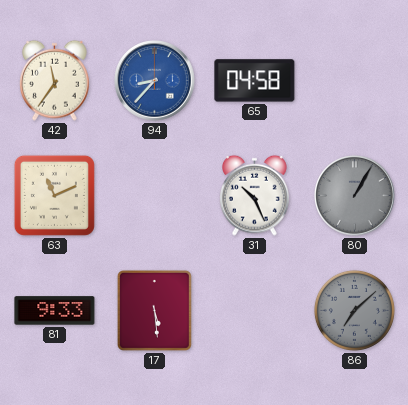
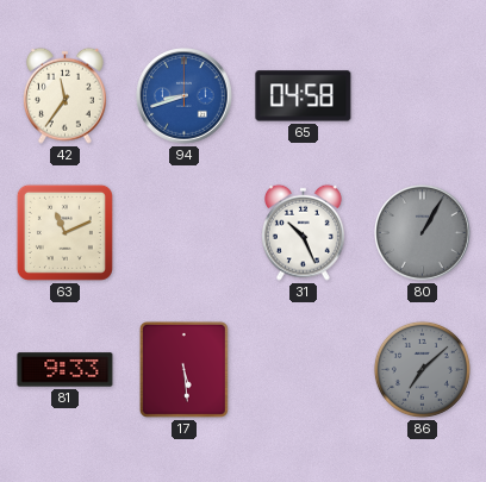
94: 8:37 -> 8:42
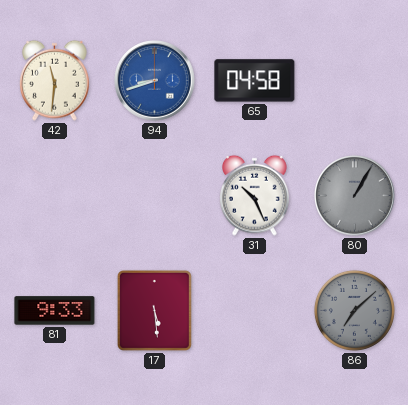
42: 11:36 -> 11:31
63: 11:11 -> none
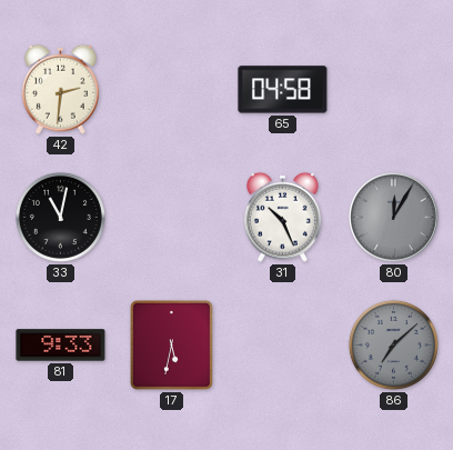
42: 11:31 -> 2:31
94: 8:42 -> none
33: none -> 11:02
80: 1:05 -> 12:05
17: 5:29 -> 5:32
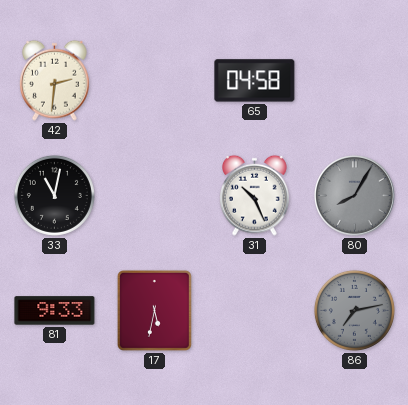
80: 12:05 -> 8:05
86: 7:08 -> 7:13
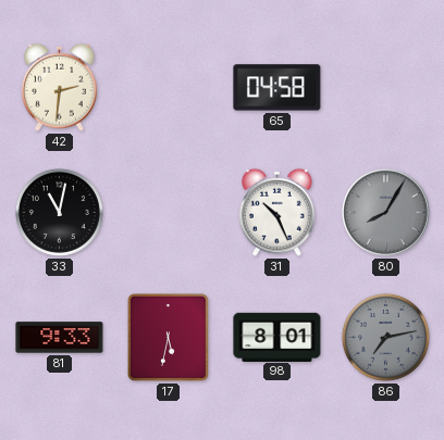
98: none -> 8:01
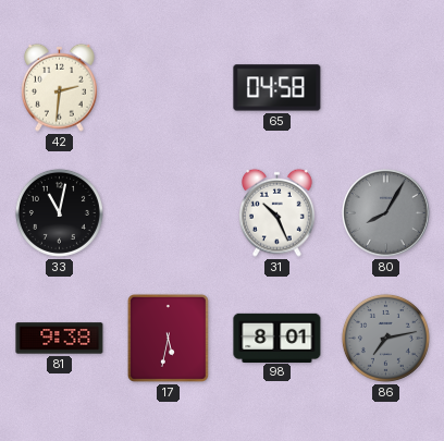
81: 9:33 -> 9:38
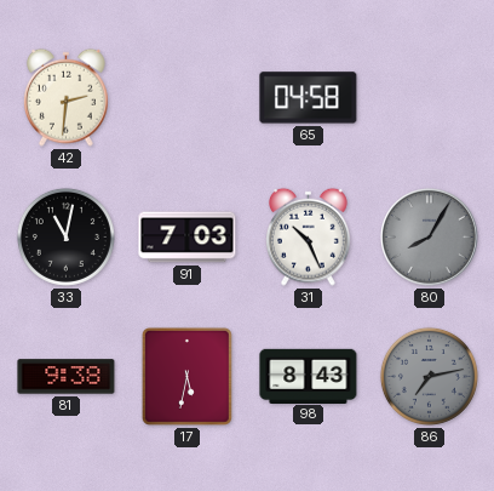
91: none -> 7:03
98: 8:01 -> 8:43
